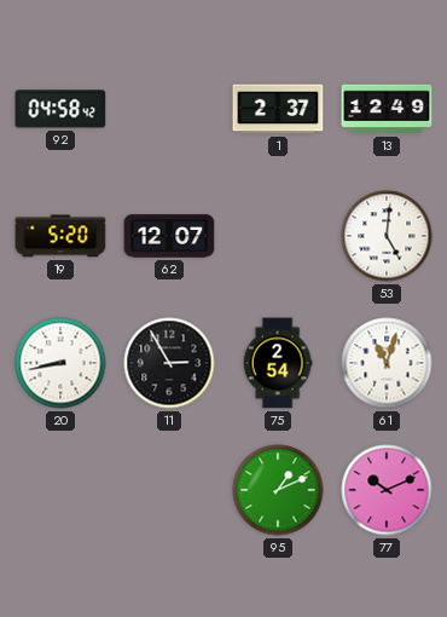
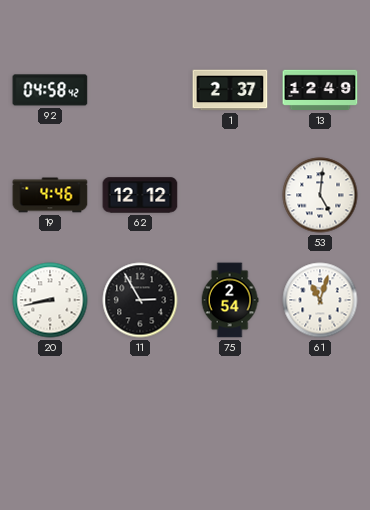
19: 5:20 -> 4:46
62: 12:07 -> 12:12
95: 1:11 -> none
77: 10:11 -> none
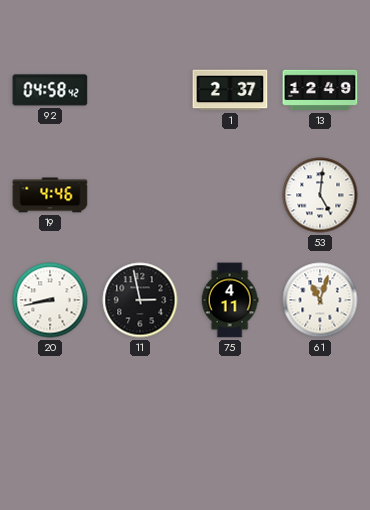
62: 12:12 -> none
11: 2:55 -> 2:58
75: 2:54 -> 4:11
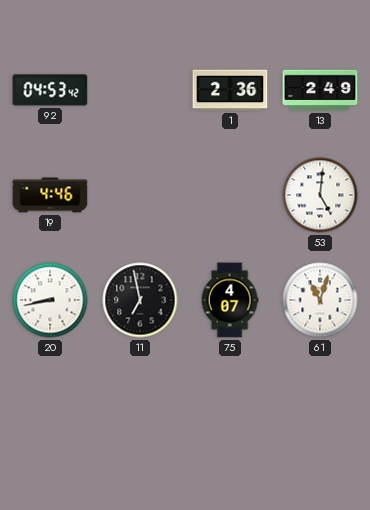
92: 04:58 -> 04:53
1: 2:37 -> 2:36
13: 12:49 -> 2:49
11: 2:58 -> 6:58
75: 4:11 -> 4:07
